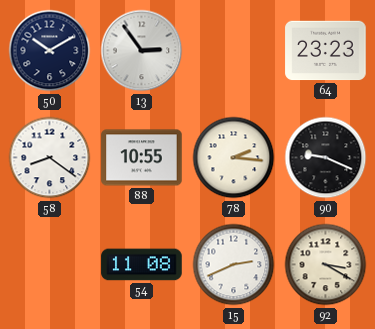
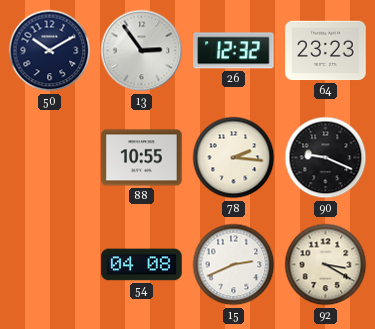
26: none -> 12:32
58: 8:21 -> none
54: 11:08 -> 04:08
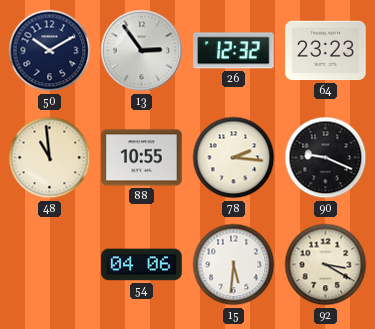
48: none -> 10:59
54: 04:08 -> 04:06
15: 2:41 -> 5:31
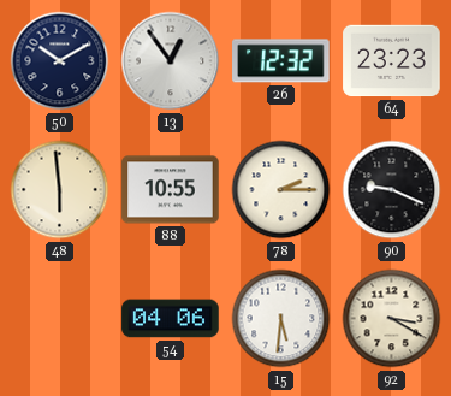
13: 2:54 -> 12:54
48: 10:59 -> 5:59
78: 2:16 -> 2:15
